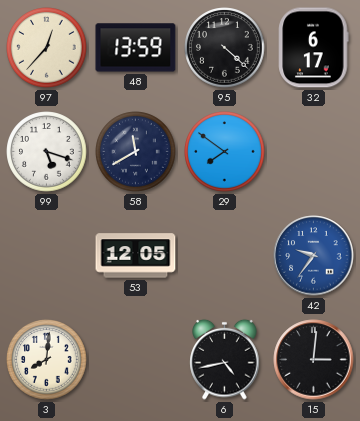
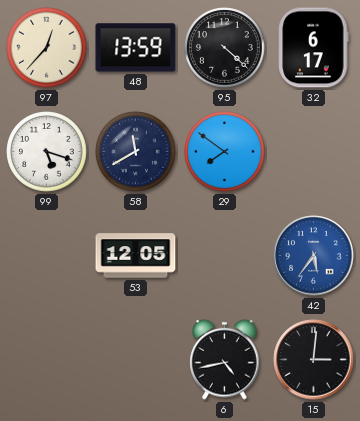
42: 9:36 -> 5:36
3: 8:01 -> none
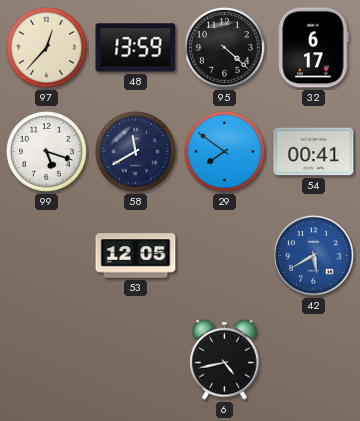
54: none -> 00:41
42: 5:36 -> 5:40
15: 3:01 -> none
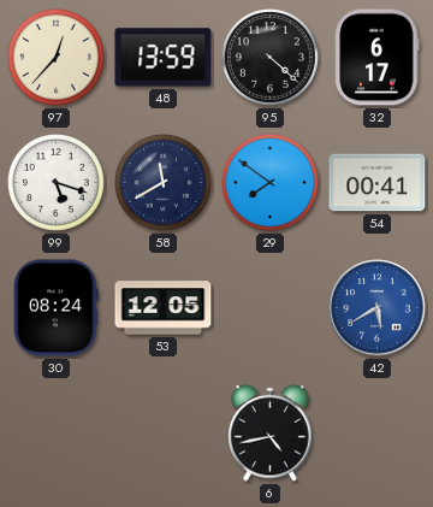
30: none -> 08:24
